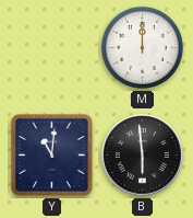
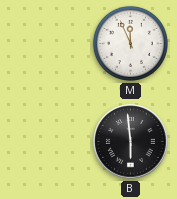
M: 12:00 -> 11:56
Y: 11:01 -> none
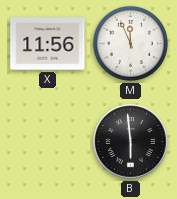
X: none -> 11:56
